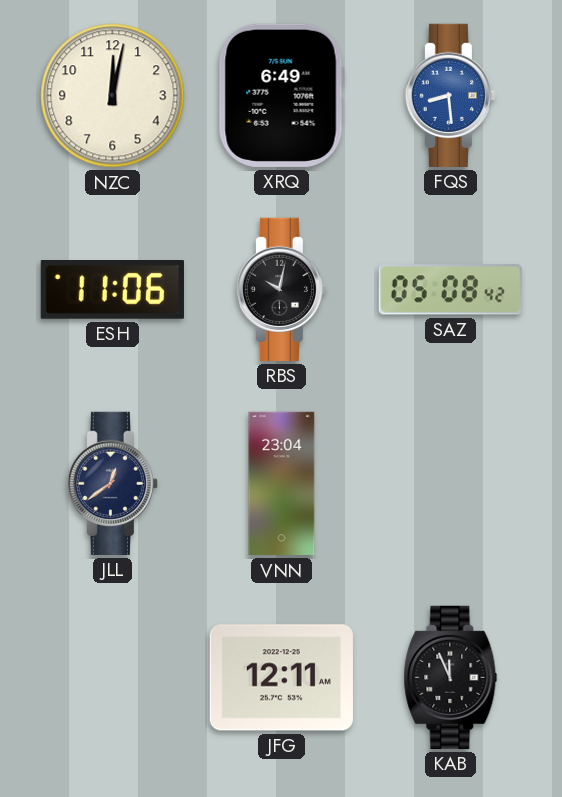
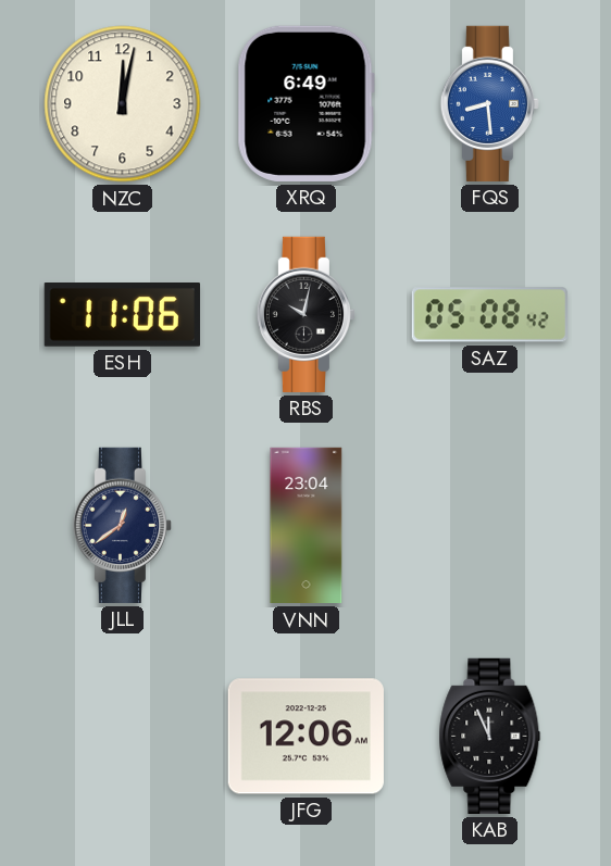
JFG: 12:11 -> 12:06
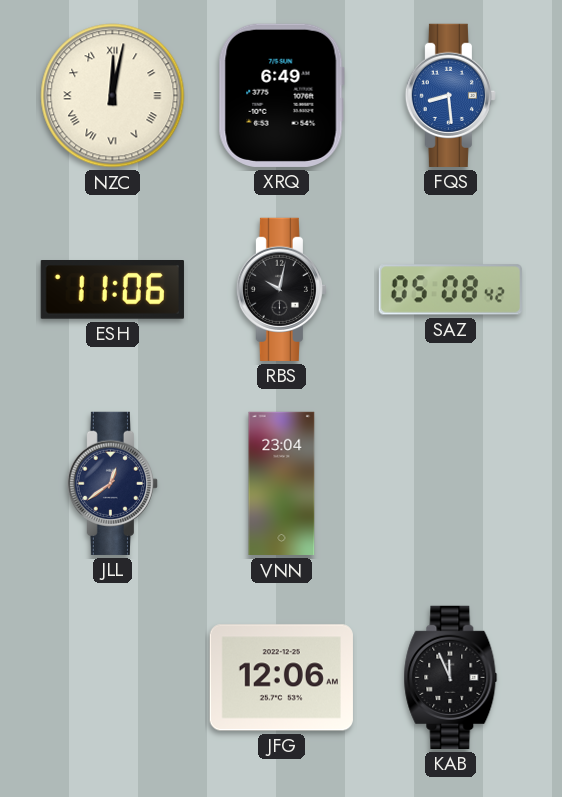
NZC numerals: Arabic -> Roman
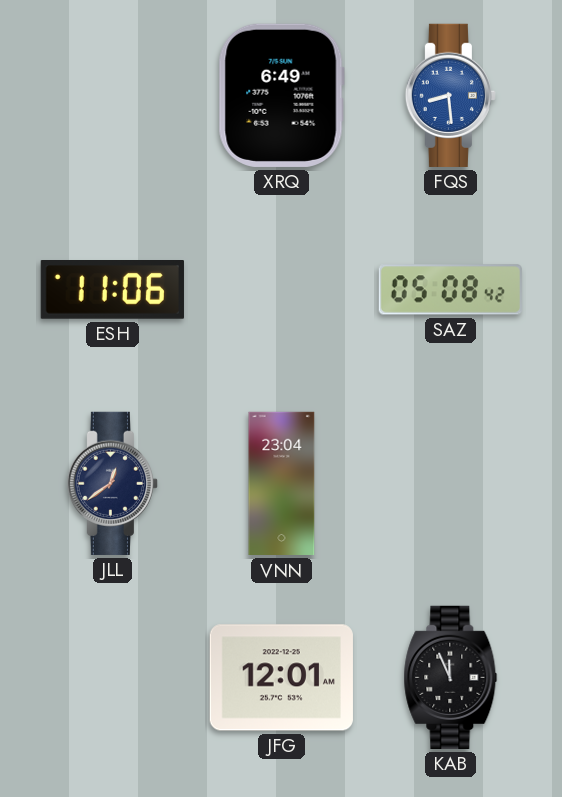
NZC: 12:02 -> none
RBS: 10:02 -> none
JFG: 12:06 -> 12:01
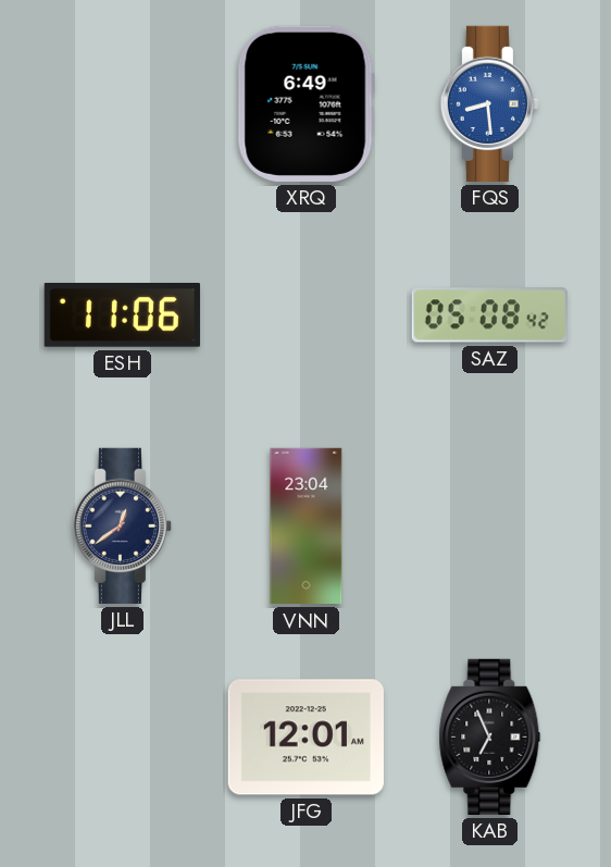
KAB: 11:56 -> 6:56
